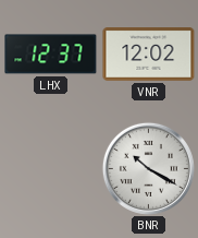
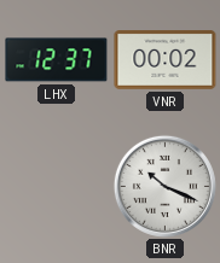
VNR: 12:02 -> 00:02
BNR: 10:20 -> 10:19
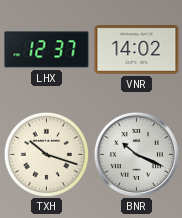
VNR: 00:02 -> 14:02
TXH: none -> 10:18
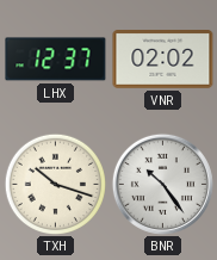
VNR: 14:02 -> 02:02
BNR: 10:19 -> 10:24
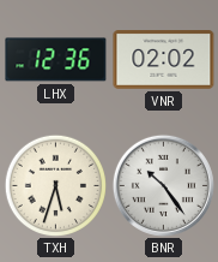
LHX: 12:37 -> 12:36
TXH: 10:18 -> 5:33
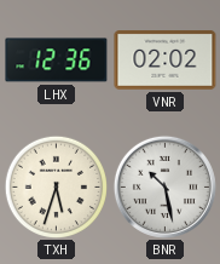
BNR: 10:24 -> 10:28
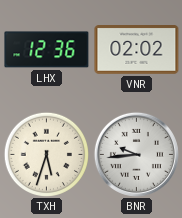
BNR: 10:28 -> 9:44
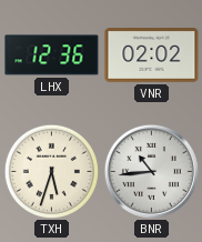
BNR: 9:44 -> 10:44
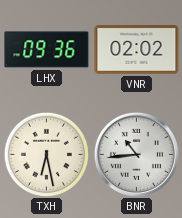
LHX: 12:36 -> 09:36
TXH: 5:33 -> 6:28
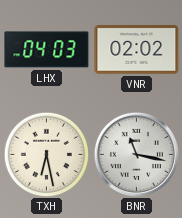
LHX: 09:36 -> 04:03
BNR: 10:44 -> 11:17
